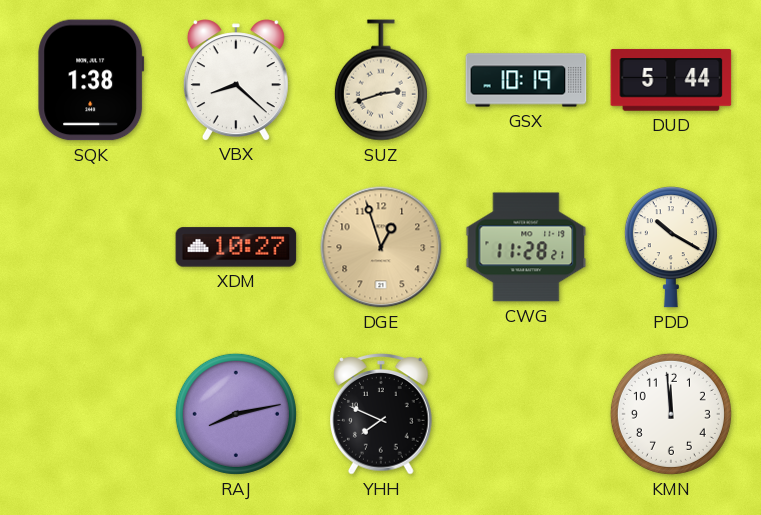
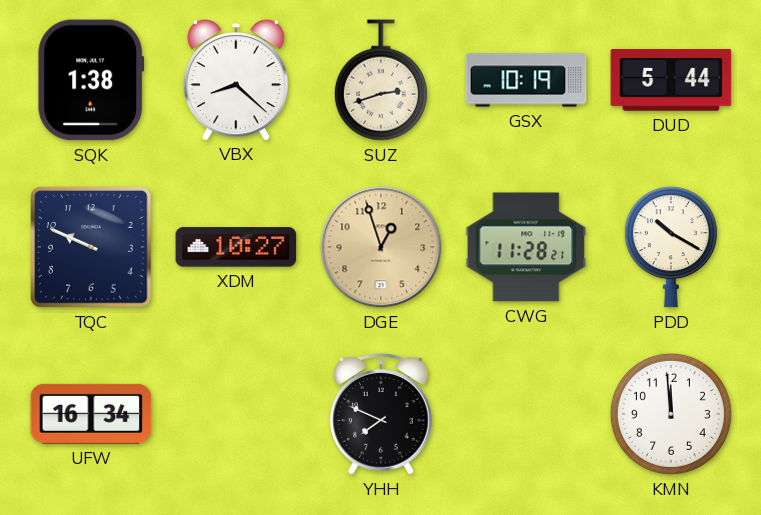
TQC: none -> 9:49
UFW: none -> 16:34
RAJ: 8:13 -> none
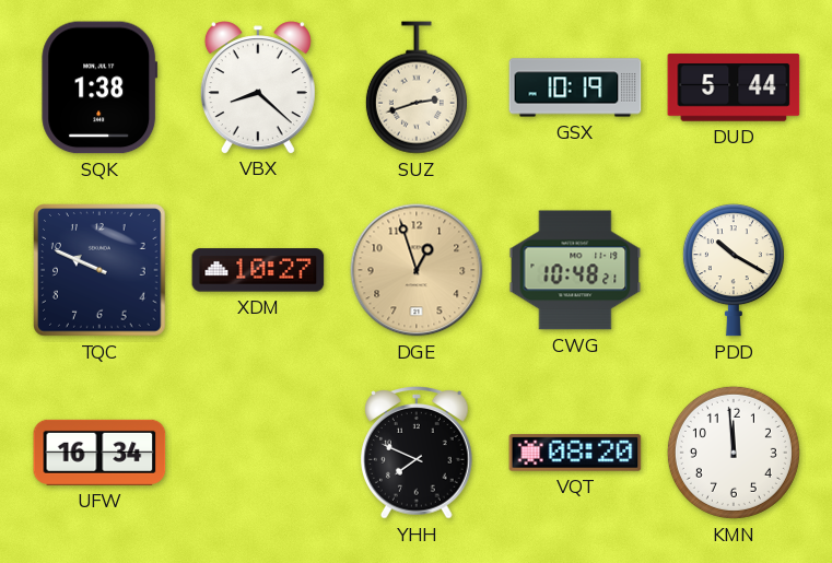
CWG: 11:28 -> 10:48
VQT: none -> 08:20
